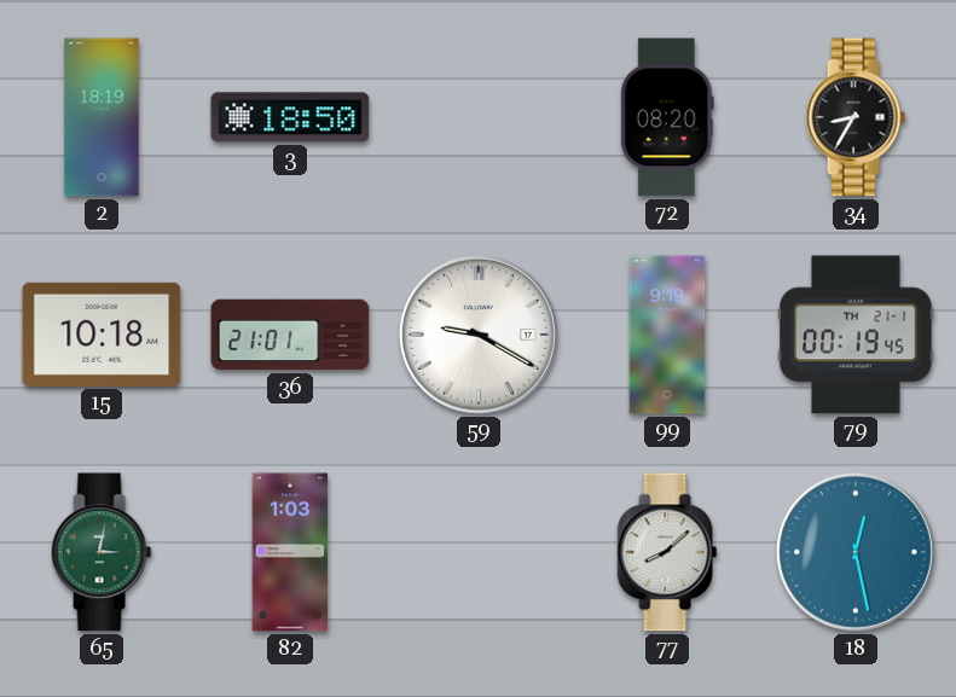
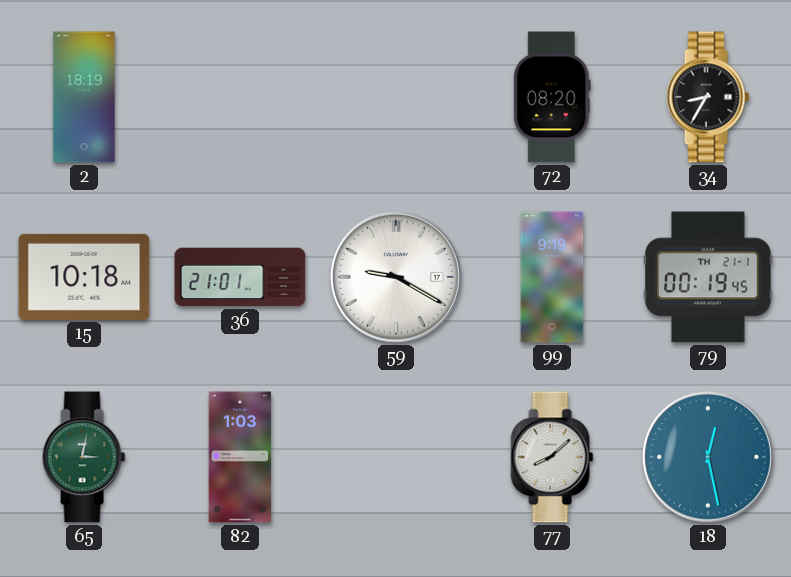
3: 18:50 -> none
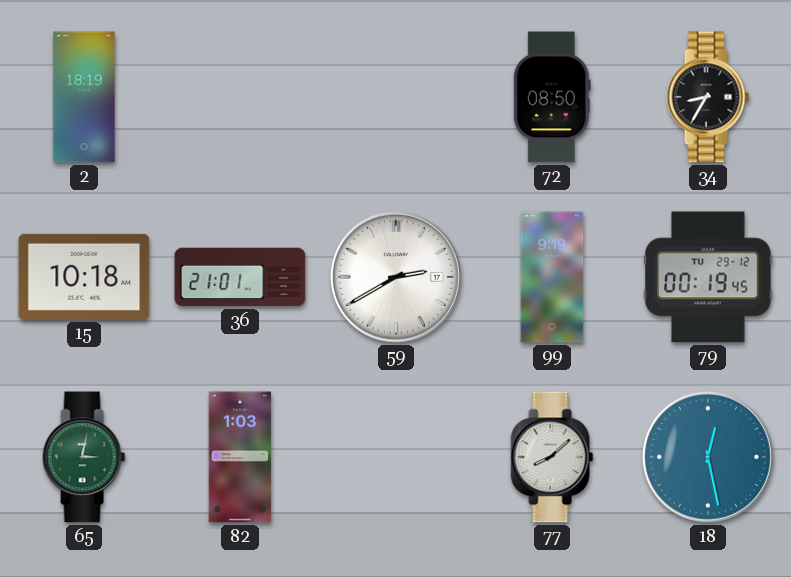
72: 08:20 -> 08:50
59: 9:20 -> 2:40
79 date: TH 21-1 -> TU 29-12
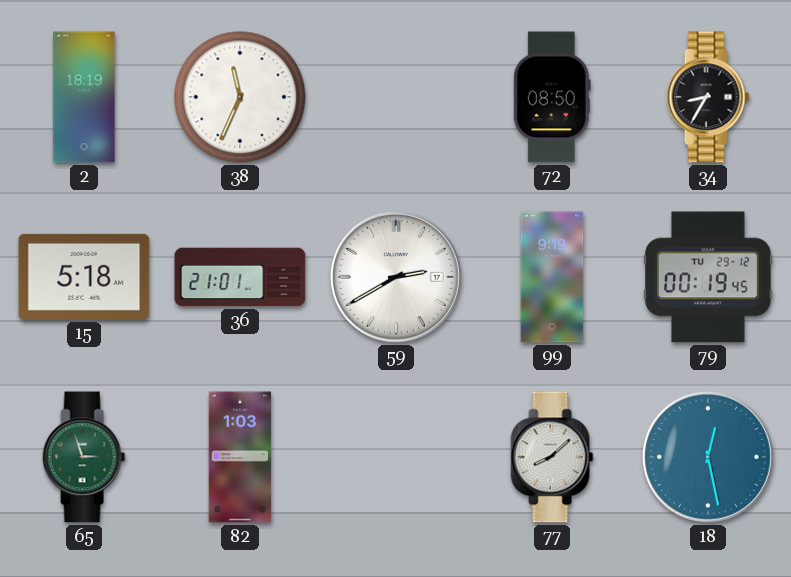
38: none -> 11:34
15: 10:18 -> 5:18
65: 3:02 -> 2:57
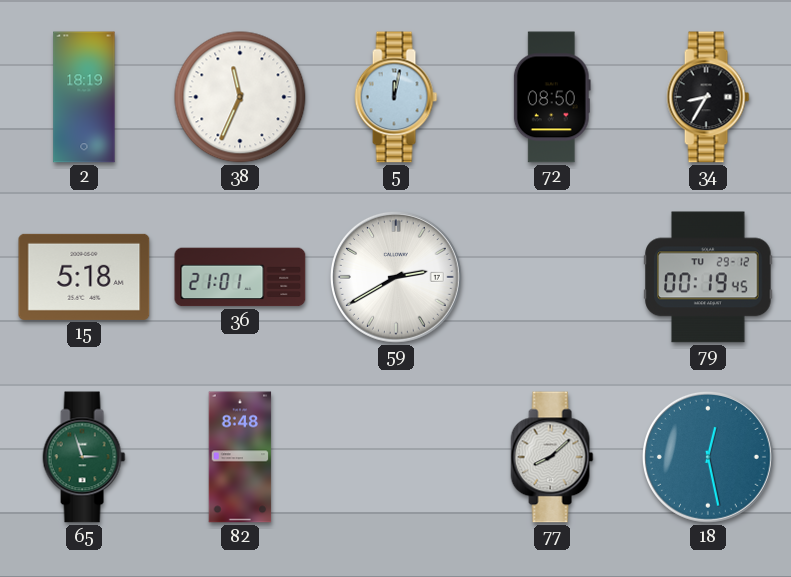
5: none -> 12:02
99: 9:19 -> none
82: 1:03 -> 8:48
